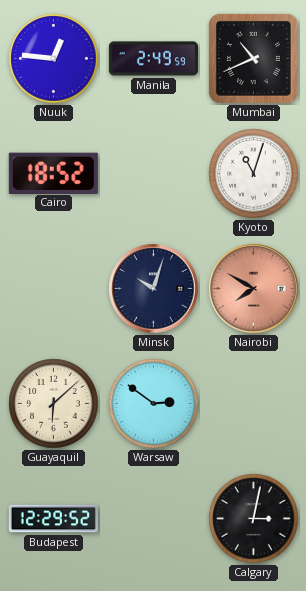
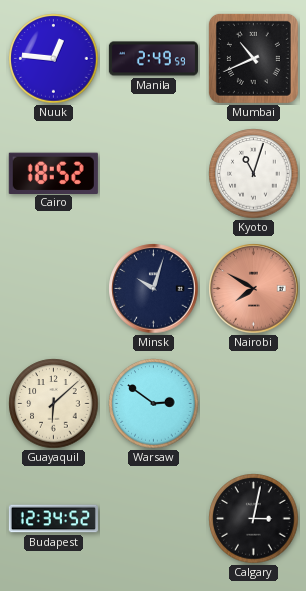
Budapest: 12:29 -> 12:34
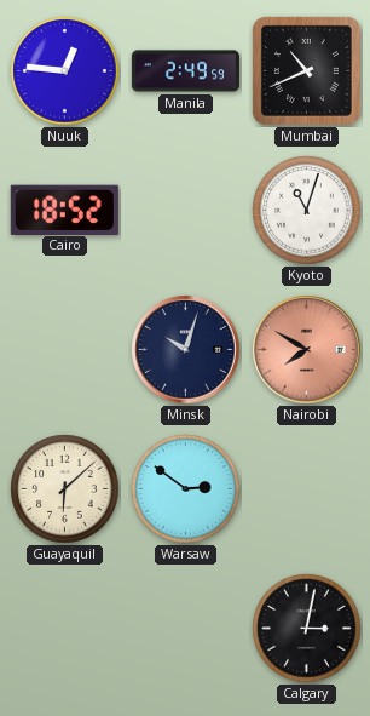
Budapest: 12:34 -> none
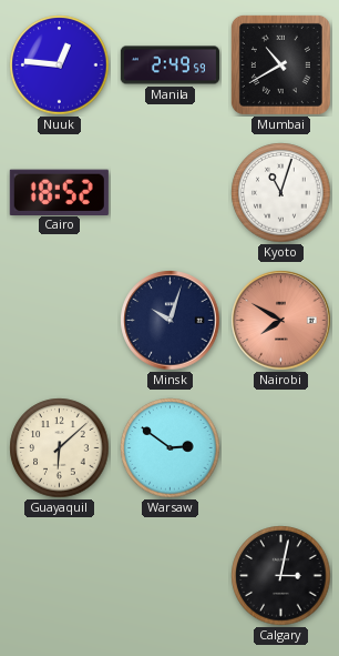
Mumbai: 10:41 -> 10:40
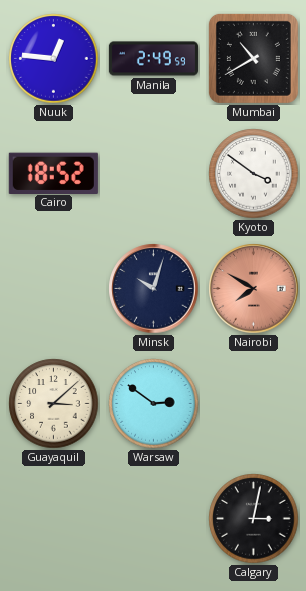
Kyoto: 11:03 -> 3:51
Guayaquil: 6:08 -> 3:08
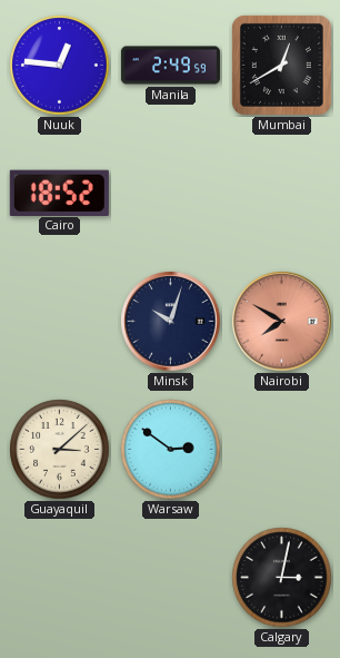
Mumbai: 10:40 -> 12:40
Kyoto: 3:51 -> none
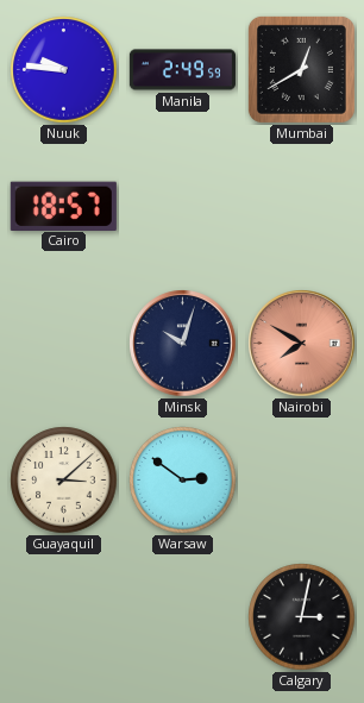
Nuuk: 12:46 -> 9:46
Cairo: 18:52 -> 18:57
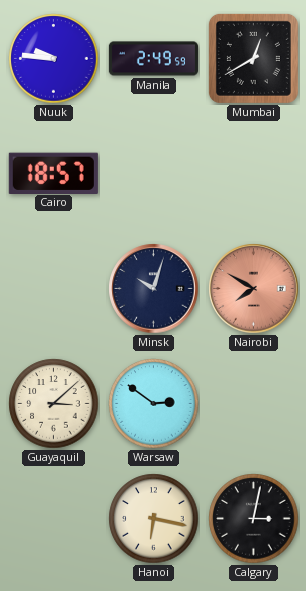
Hanoi: none -> 6:17
